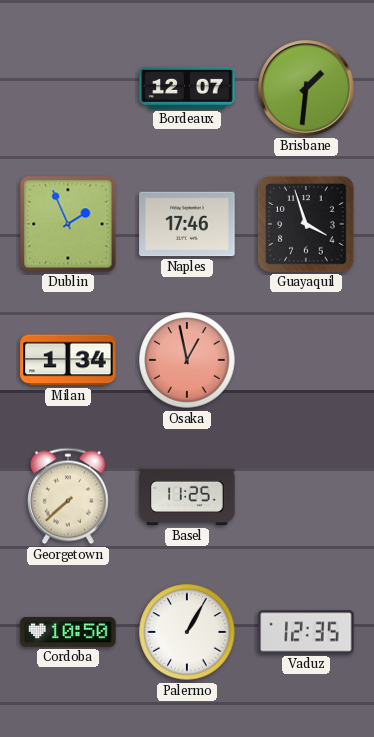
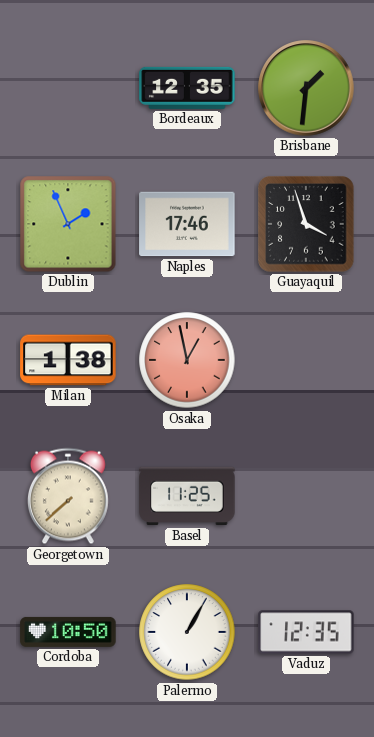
Bordeaux: 12:07 -> 12:35
Milan: 1:34 -> 1:38
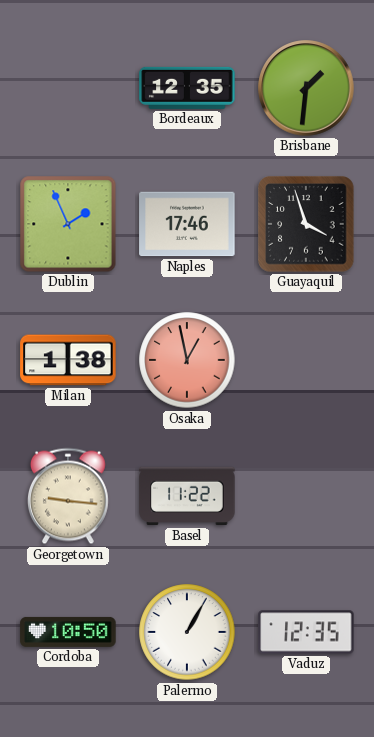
Georgetown: 7:38 -> 9:16
Basel: 11:25 -> 11:22
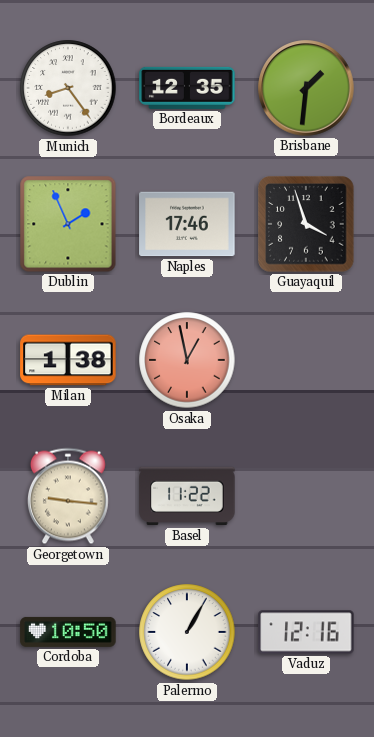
Munich: none -> 8:24
Vaduz: 12:35 -> 12:16
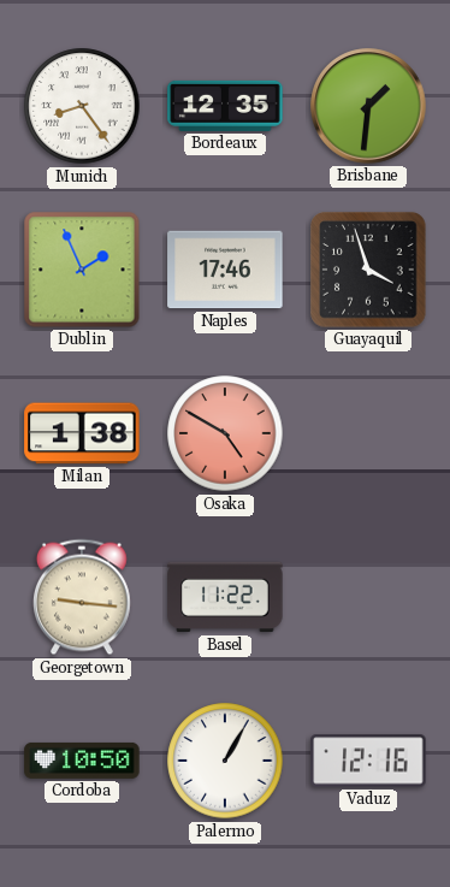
Osaka: 12:58 -> 4:50
